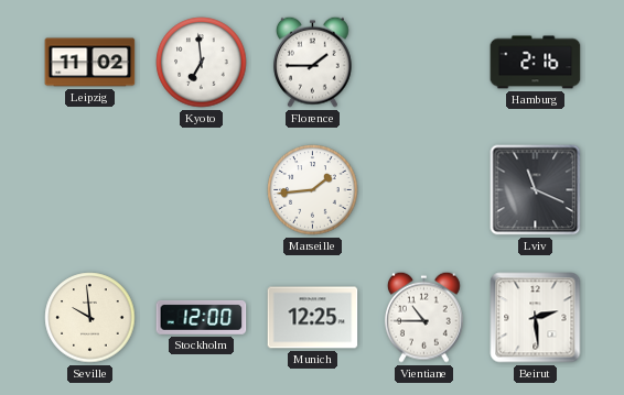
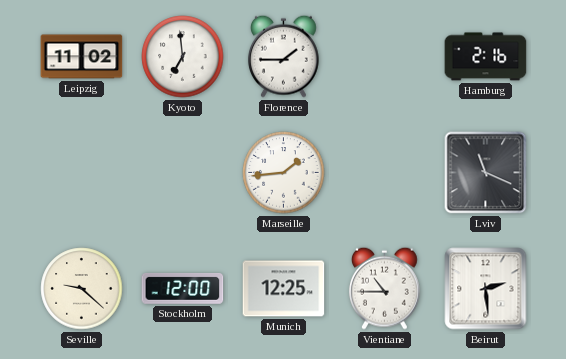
Seville: 9:59 -> 9:22
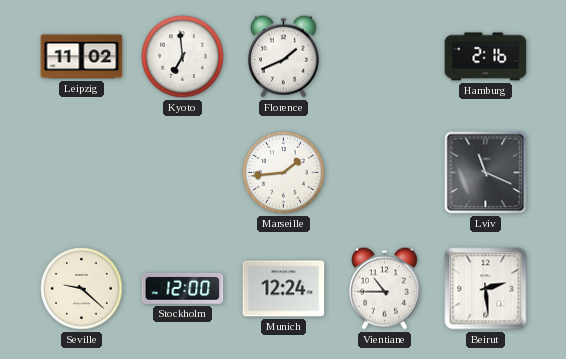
Florence: 1:45 -> 1:41
Munich: 12:25 -> 12:24
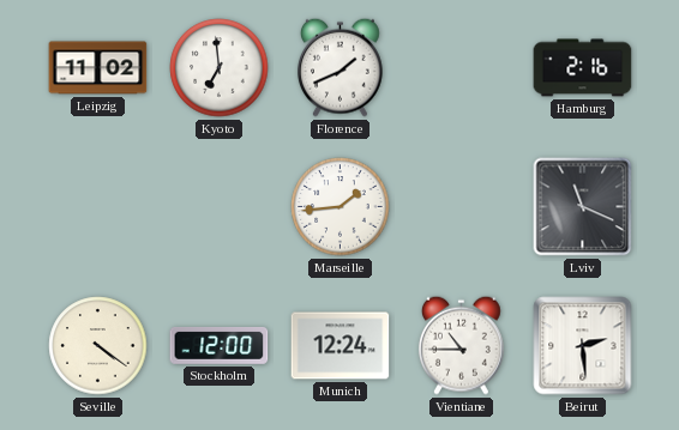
Seville: 9:22 -> 4:21
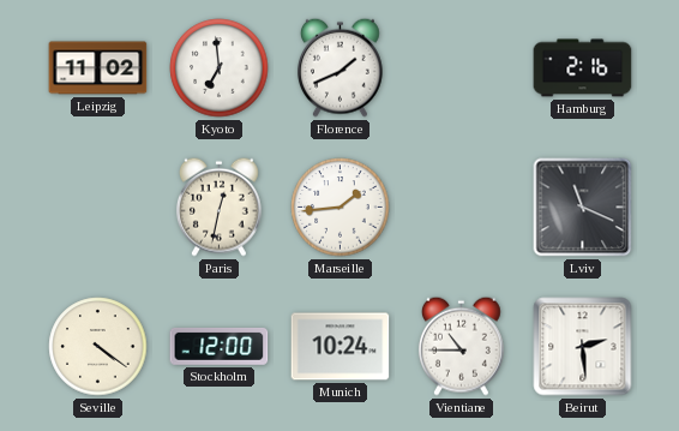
Paris: none -> 12:32
Munich: 12:24 -> 10:24
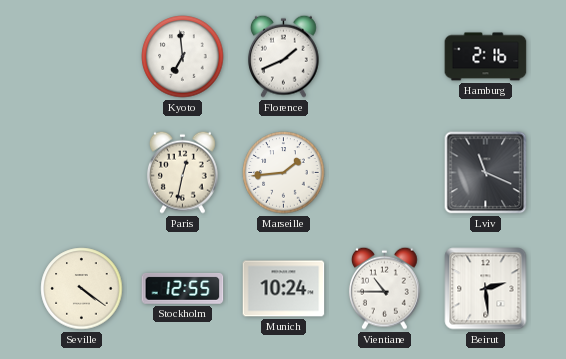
Leipzig: 11:02 -> none
Stockholm: 12:00 -> 12:55
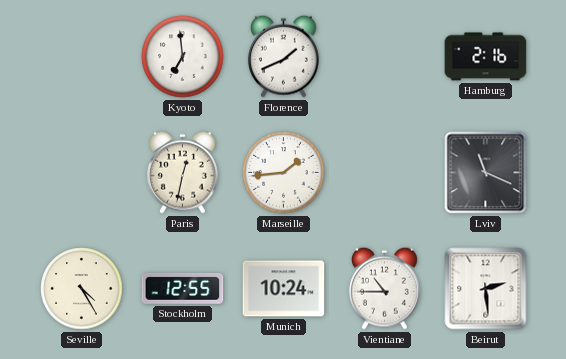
Seville: 4:21 -> 4:25
